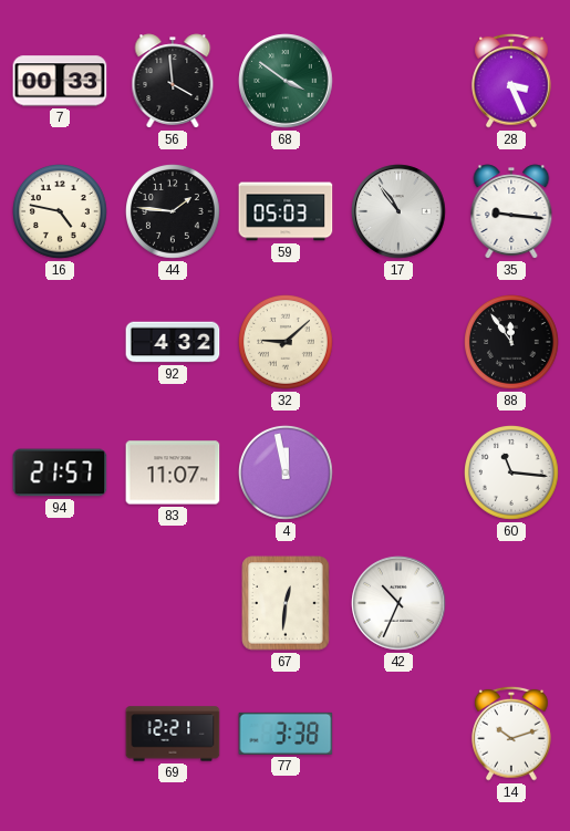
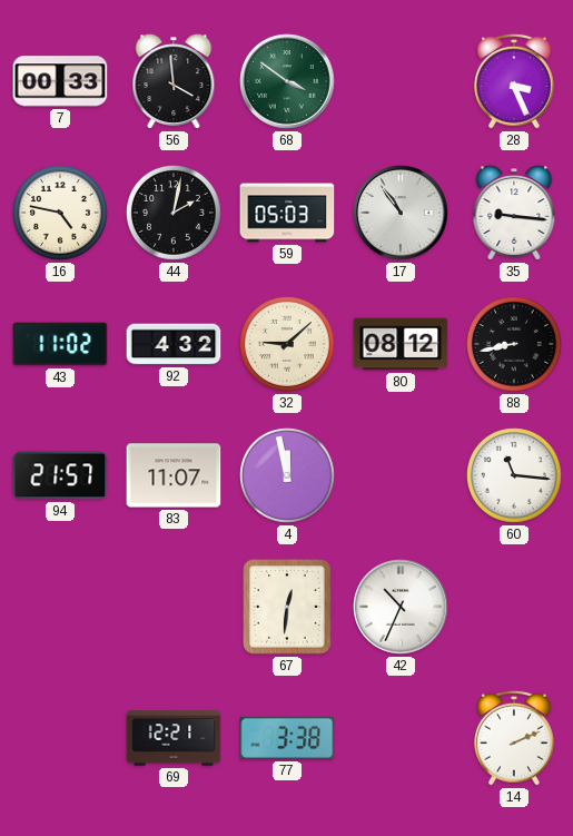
44: 1:46 -> 2:02
43: none -> 11:02
80: none -> 08:12
88: 11:54 -> 8:43
14: 10:12 -> 2:11
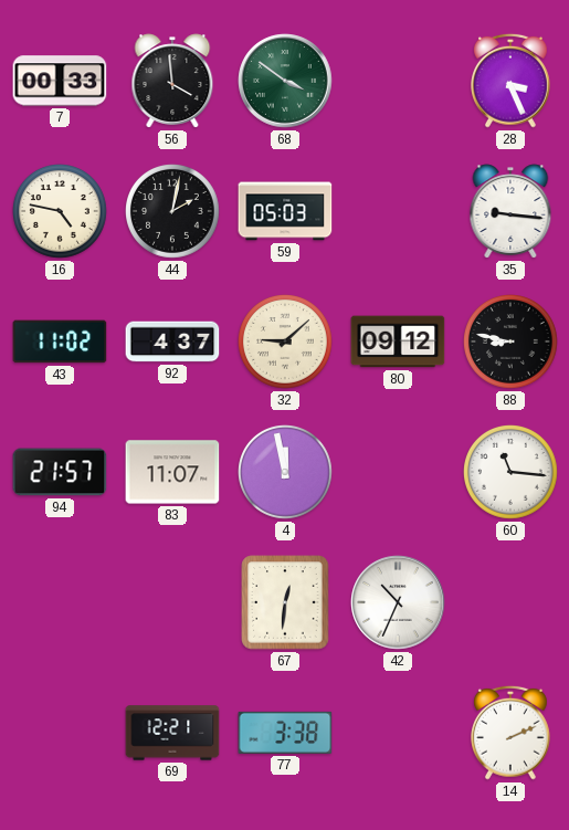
17: 10:54 -> none
92: 4:32 -> 4:37
80: 08:12 -> 09:12
88: 8:43 -> 8:47
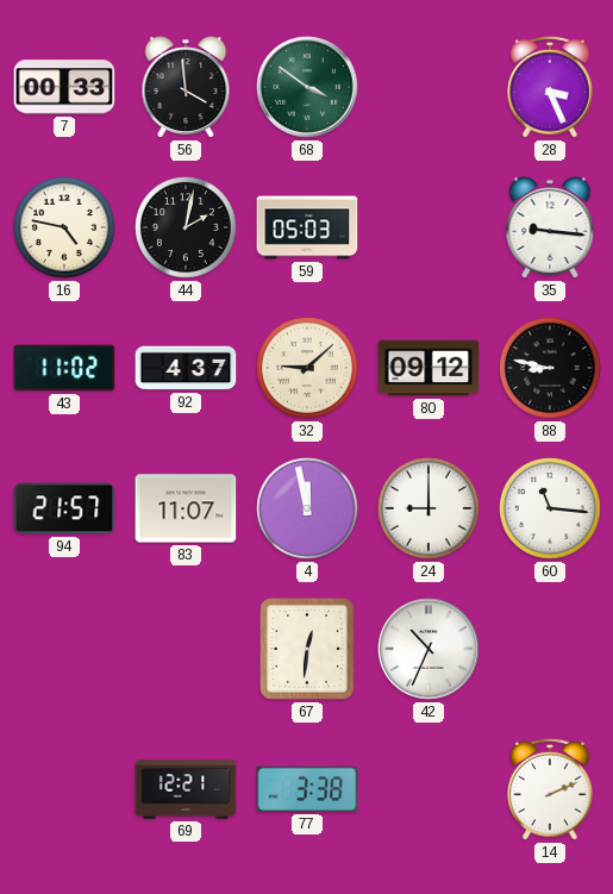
24: none -> 9:00
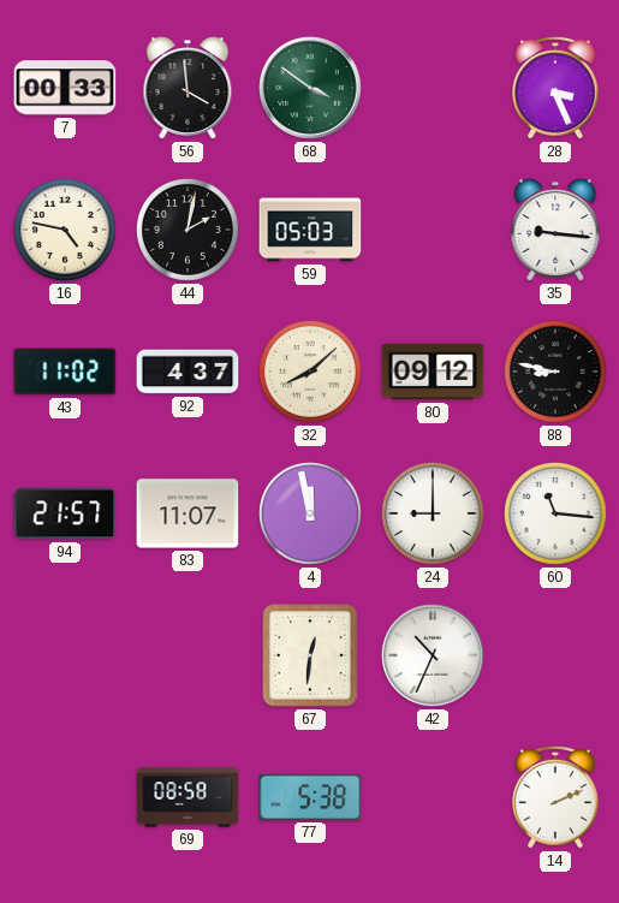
32: 9:08 -> 8:08
69: 12:21 -> 08:58
77: 3:38 -> 5:38
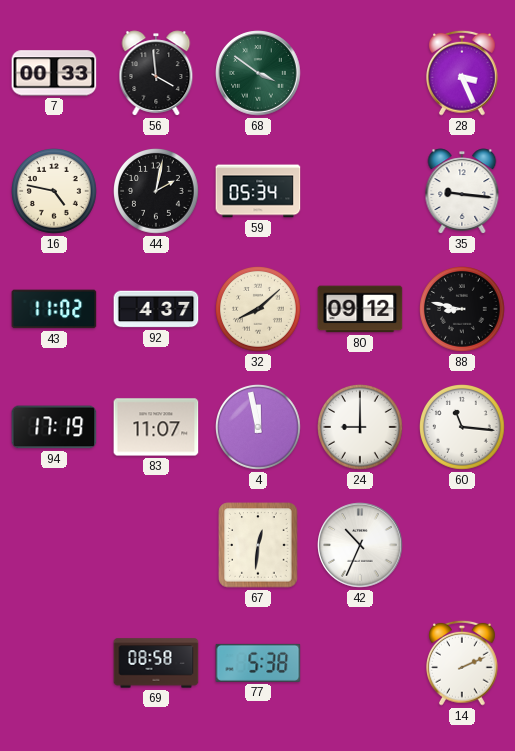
59: 05:03 -> 05:34
94: 21:57 -> 17:19
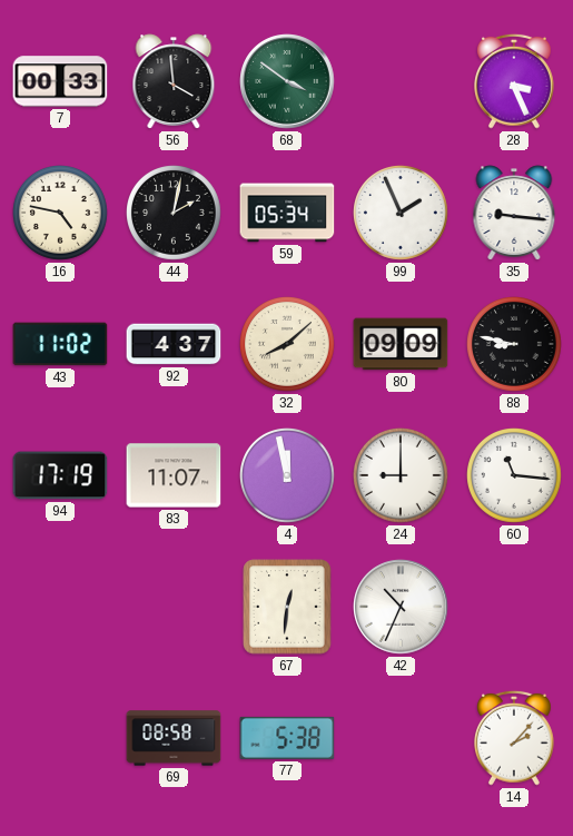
99: none -> 1:56
80: 09:12 -> 09:09
14: 2:11 -> 2:07
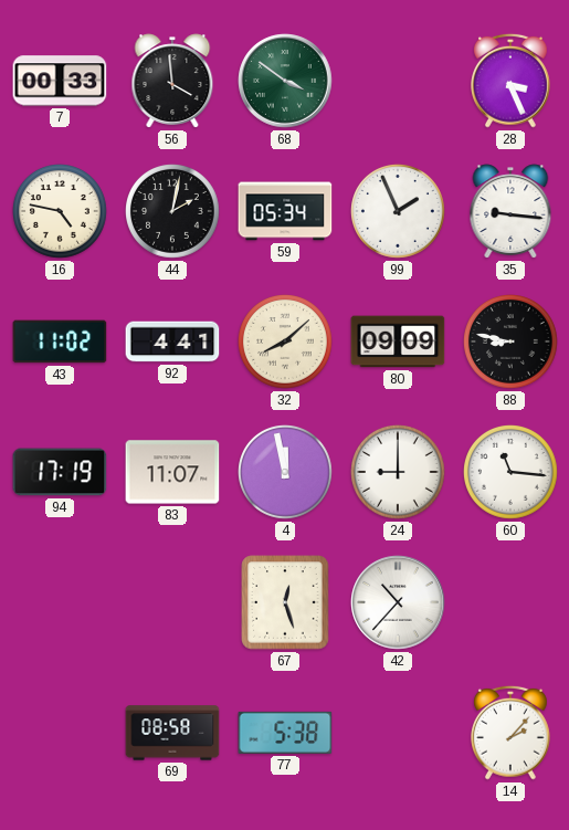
92: 4:37 -> 4:41
67: 12:31 -> 12:27
42: 10:34 -> 10:37
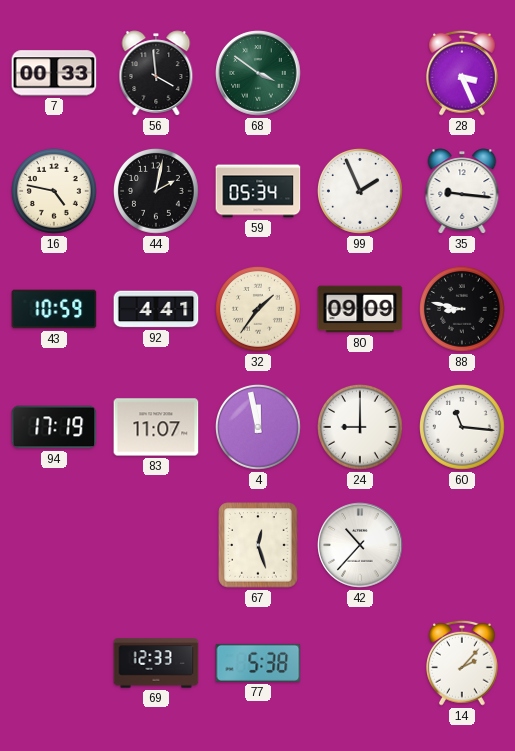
43: 11:02 -> 10:59
32: 8:08 -> 1:36
69: 08:58 -> 12:33
